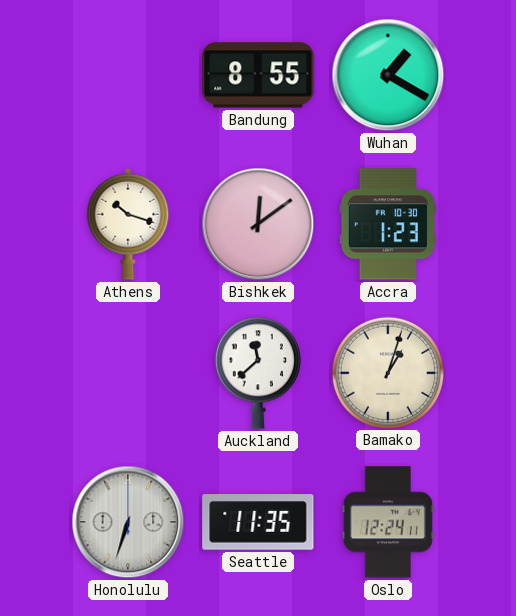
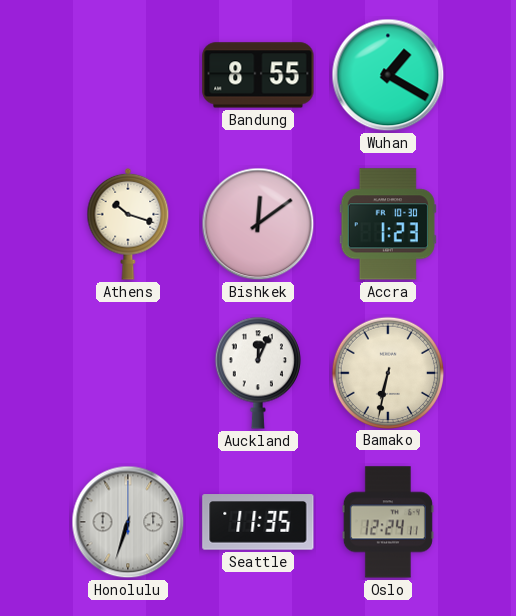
Auckland: 11:38 -> 12:04
Bamako: 1:03 -> 6:32
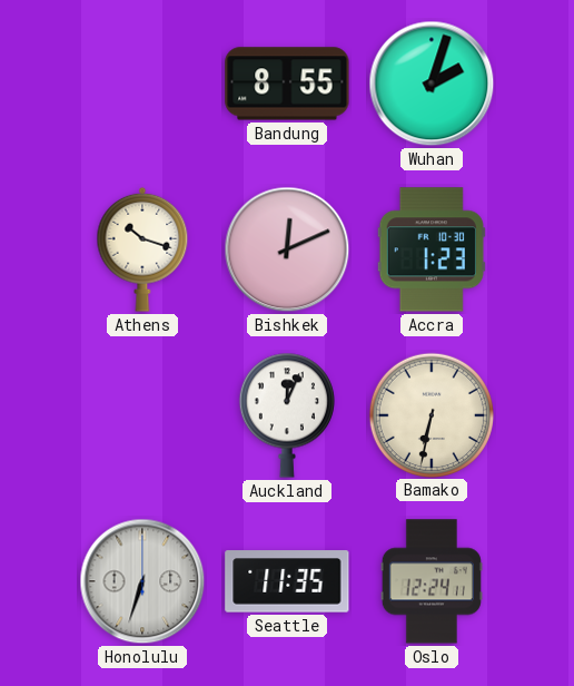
Wuhan: 1:20 -> 2:03
Bishkek: 12:09 -> 12:11
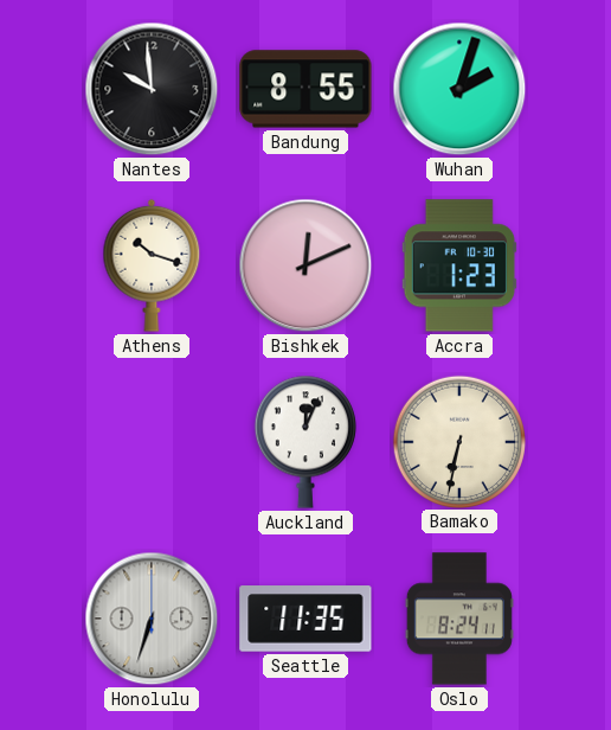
Nantes: none -> 9:59
Oslo: 12:24 -> 8:24
